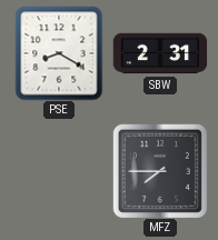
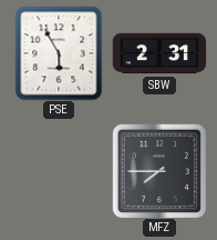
PSE: 8:20 -> 5:55
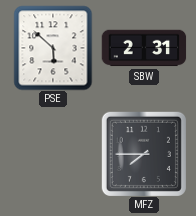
PSE: 5:55 -> 5:52
